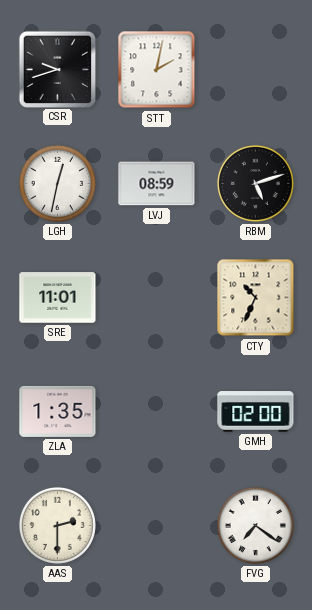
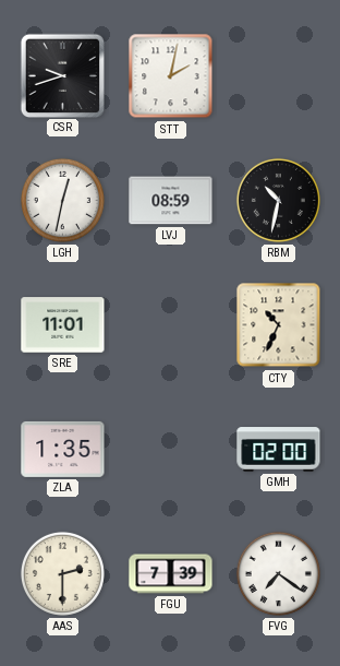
RBM: 5:12 -> 10:32
FGU: none -> 7:39
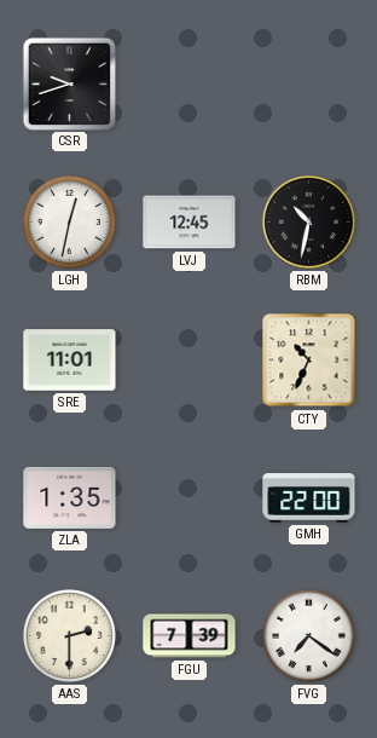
STT: 2:02 -> none
LVJ: 08:59 -> 12:45
GMH: 02:00 -> 22:00
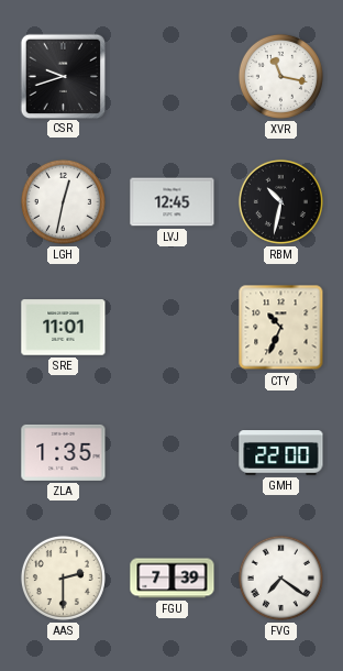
XVR: none -> 11:17
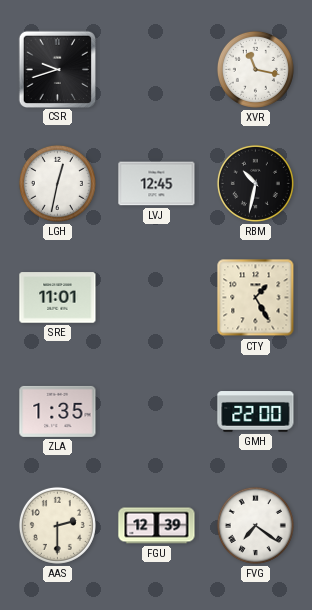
CTY: 10:34 -> 1:25
FGU: 7:39 -> 12:39
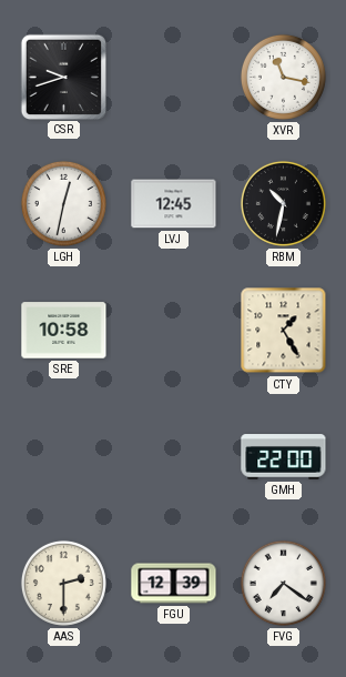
SRE: 11:01 -> 10:58
ZLA: 1:35 -> none
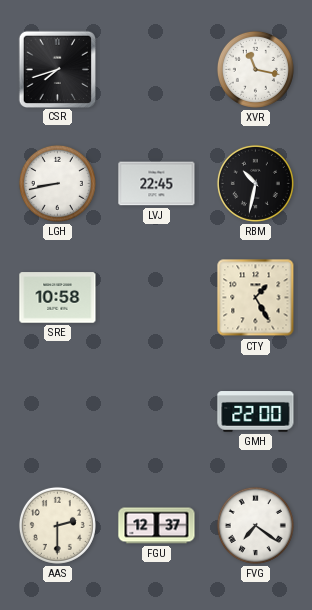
CSR: 9:42 -> 7:42
LGH: 12:32 -> 8:43
LVJ: 12:45 -> 22:45
FGU: 12:39 -> 12:37
